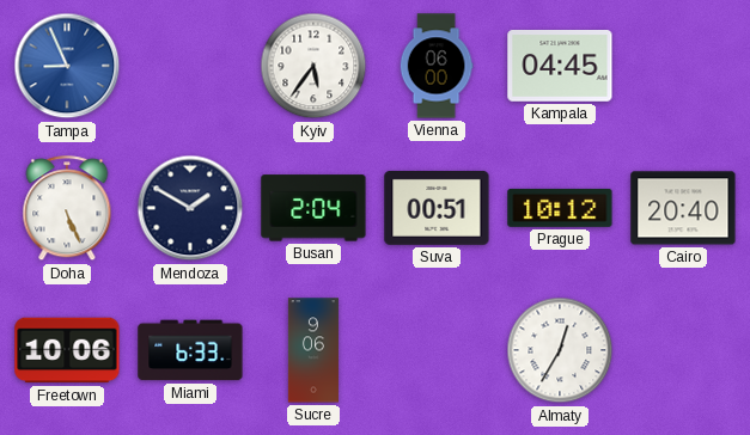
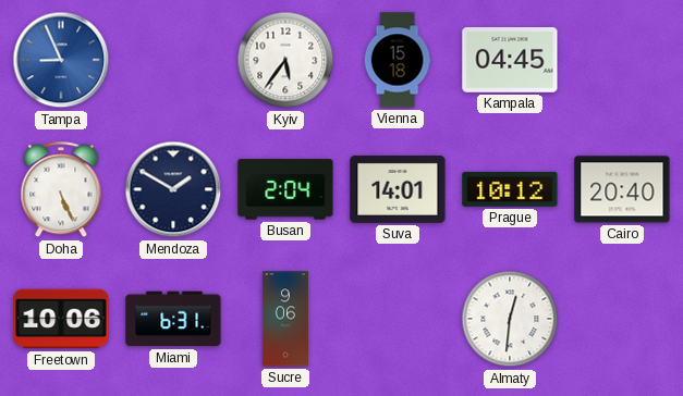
Vienna: 06:00 -> 15:18
Suva: 00:51 -> 14:01
Miami: 6:33 -> 6:31
Almaty: 12:35 -> 12:31
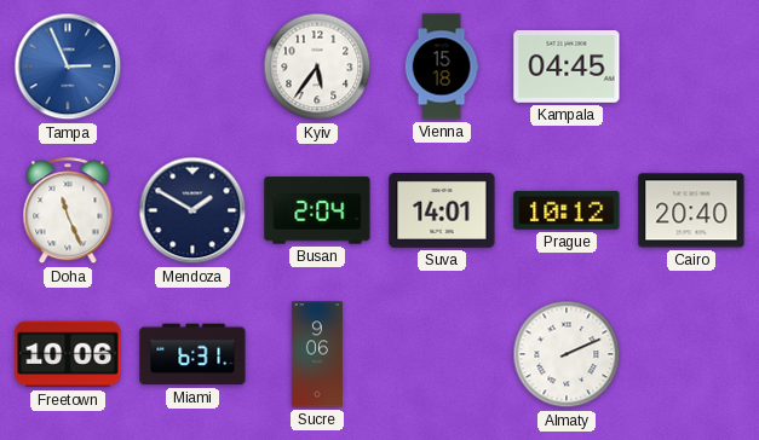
Tampa: 8:56 -> 2:56
Doha: 5:26 -> 11:26
Almaty: 12:31 -> 2:11
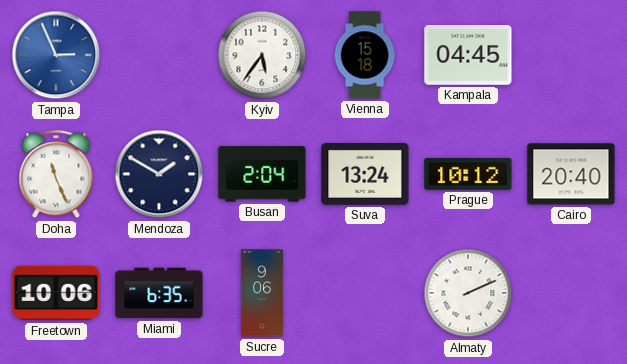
Suva: 14:01 -> 13:24
Miami: 6:31 -> 6:35
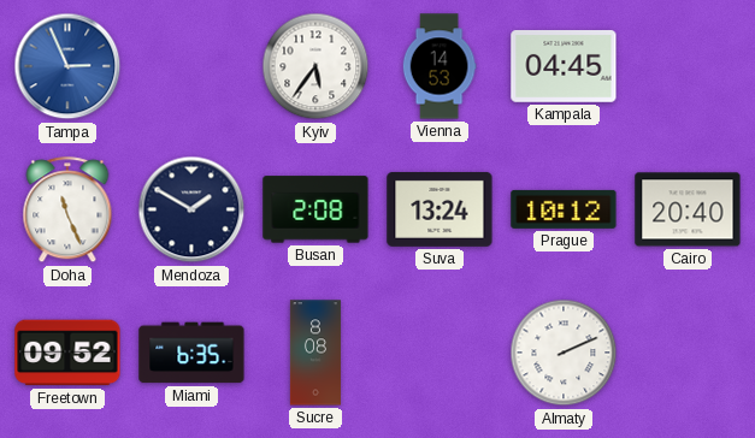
Vienna: 15:18 -> 14:53
Busan: 2:04 -> 2:08
Freetown: 10:06 -> 09:52
Sucre: 9:06 -> 8:08
